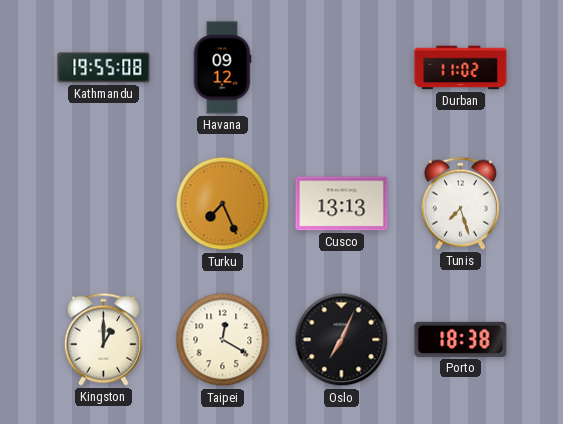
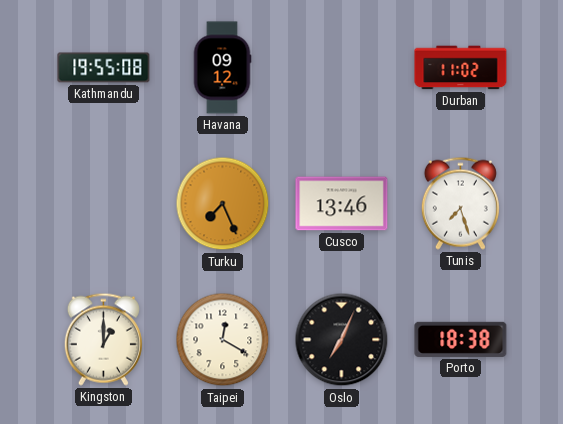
Cusco: 13:13 -> 13:46
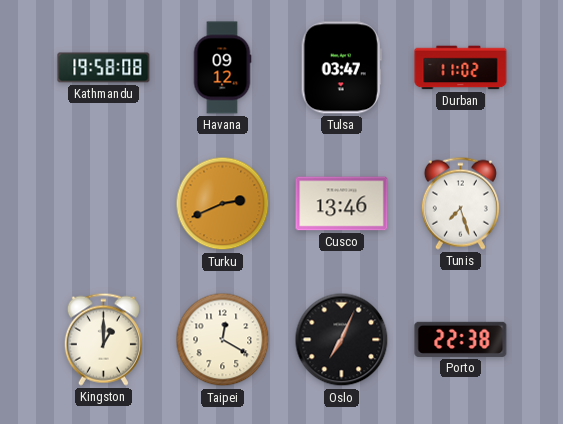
Kathmandu: 19:55 -> 19:58
Tulsa: none -> 03:47
Turku: 7:26 -> 2:41
Porto: 18:38 -> 22:38
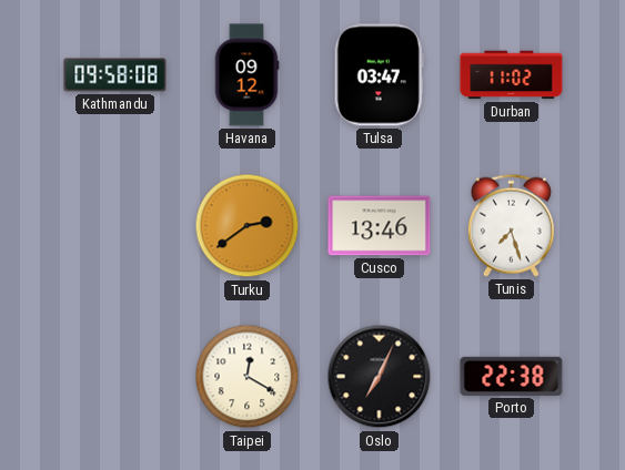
Kathmandu: 19:58 -> 09:58
Turku: 2:41 -> 2:39
Kingston: 1:00 -> none
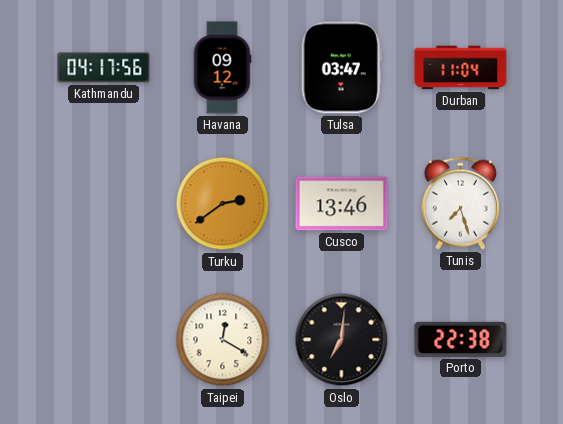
Kathmandu: 09:58 -> 04:17
Durban: 11:02 -> 11:04
Oslo: 7:04 -> 7:01
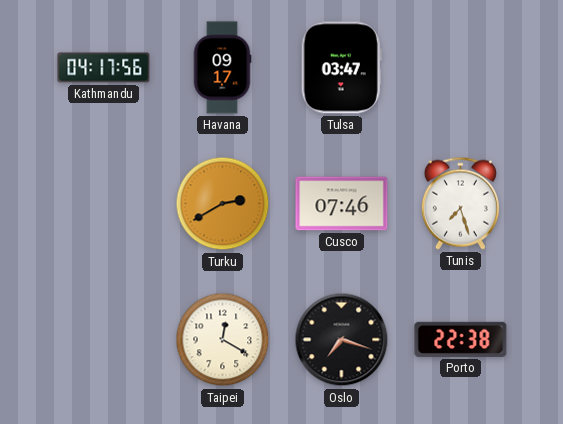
Havana: 09:12 -> 09:17
Durban: 11:04 -> none
Turku: 2:39 -> 2:40
Cusco: 13:46 -> 07:46
Oslo: 7:01 -> 7:18
